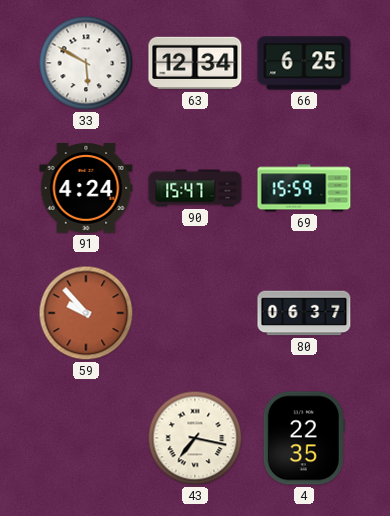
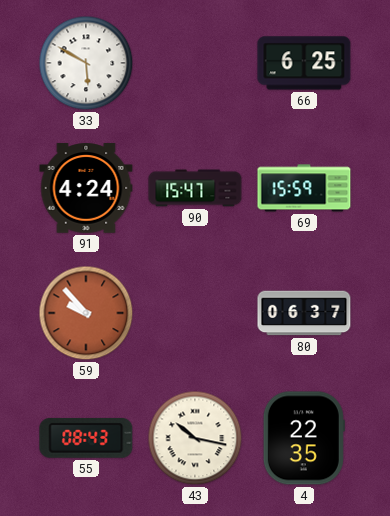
63: 12:34 -> none
55: none -> 08:43
43: 7:17 -> 10:17
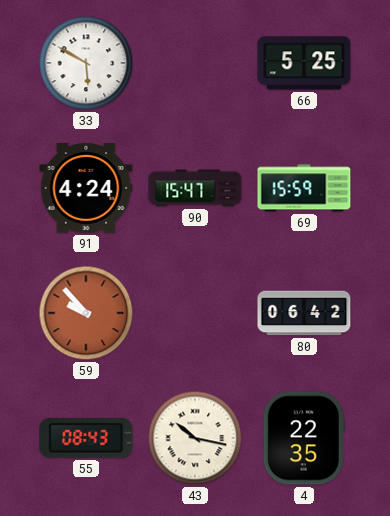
66: 6:25 -> 5:25
80: 06:37 -> 06:42
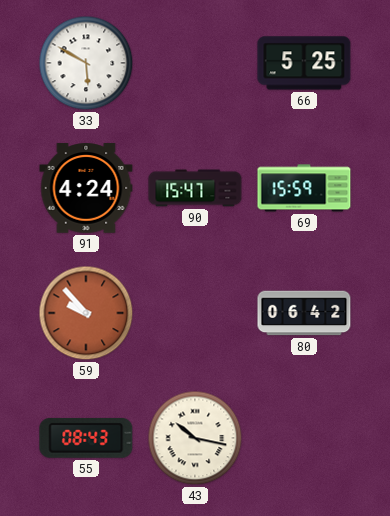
4: 22:35 -> none
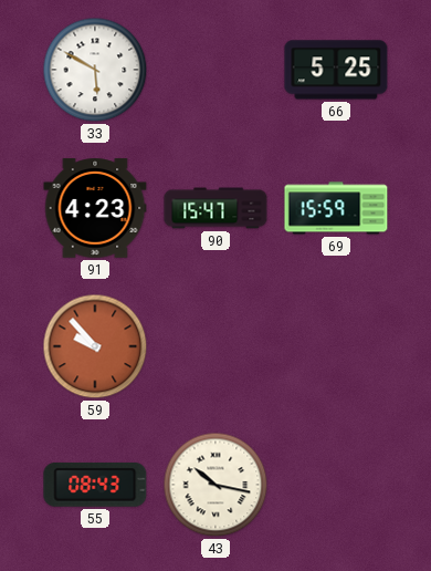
91: 4:24 -> 4:23
80: 06:42 -> none
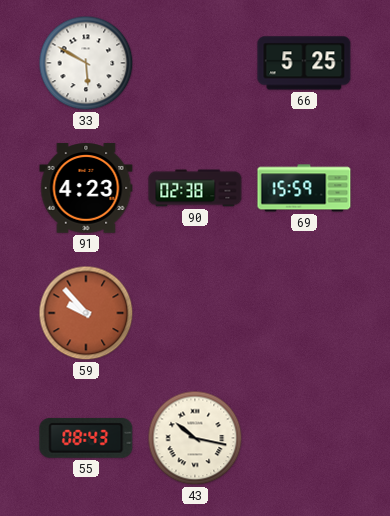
90: 15:47 -> 02:38
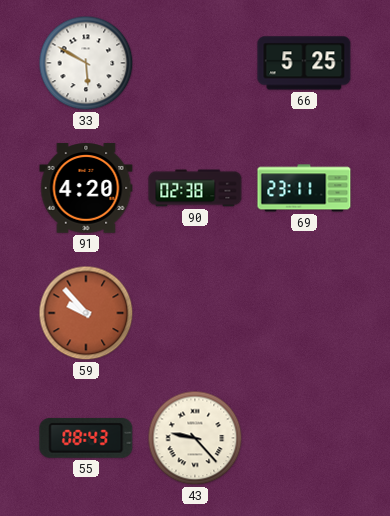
91: 4:23 -> 4:20
69: 15:59 -> 23:11
43: 10:17 -> 9:23
